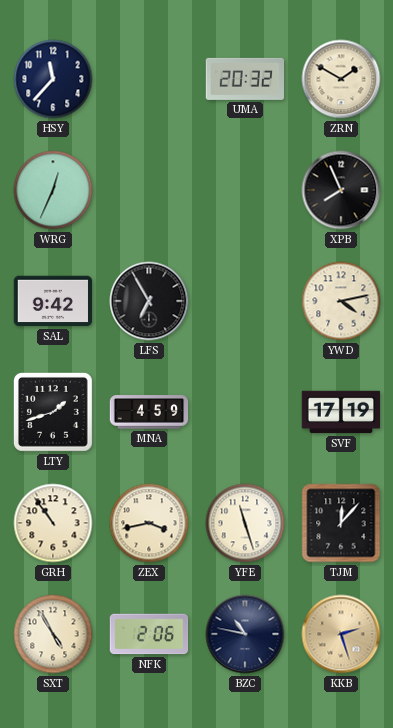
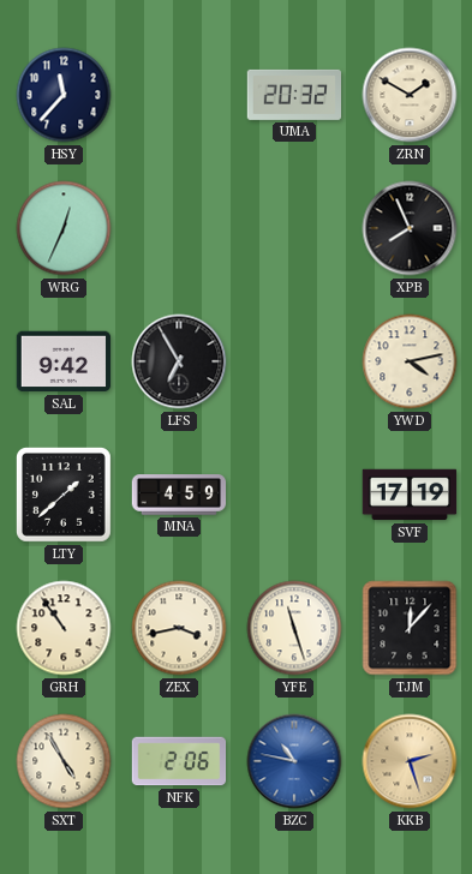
LTY: 1:42 -> 1:38
BZC dial: navy -> blue
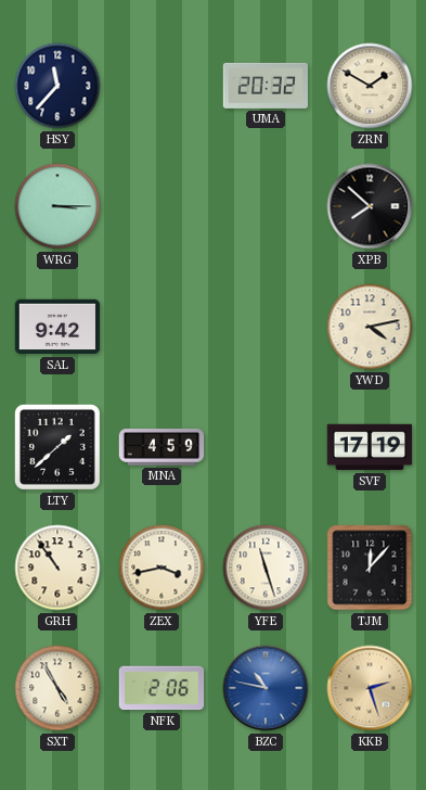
WRG: 12:34 -> 3:15
XPB: 7:56 -> 7:52
LFS: 6:55 -> none
